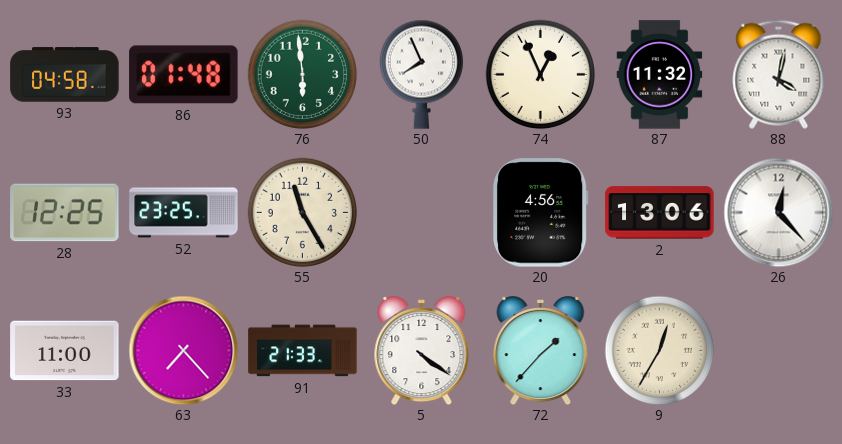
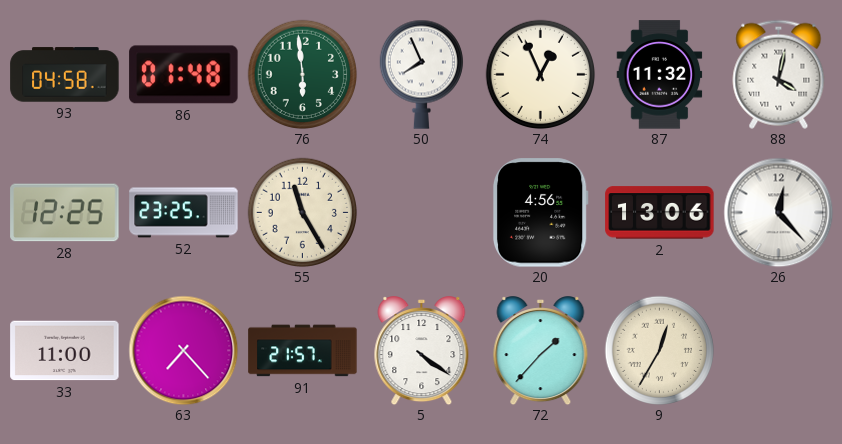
91: 21:33 -> 21:57
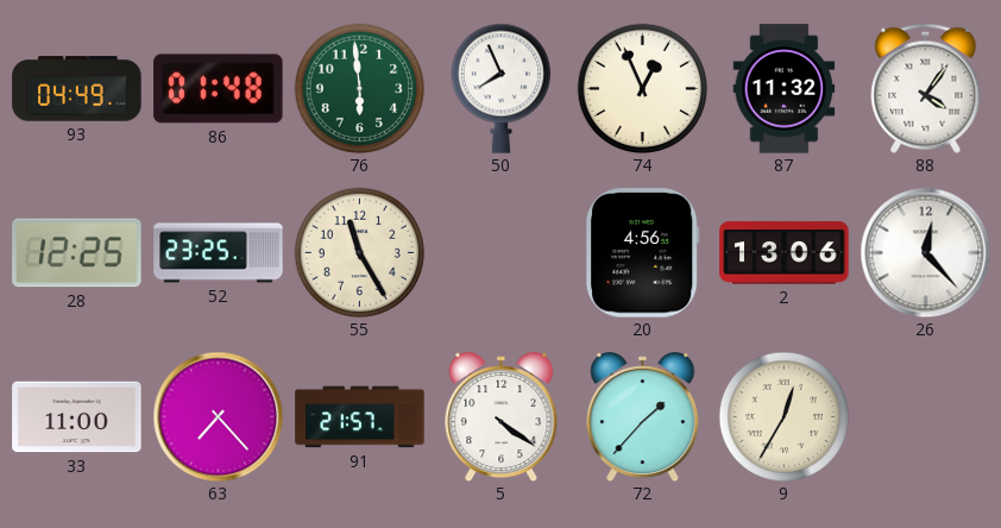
93: 04:58 -> 04:49
88: 4:02 -> 4:06
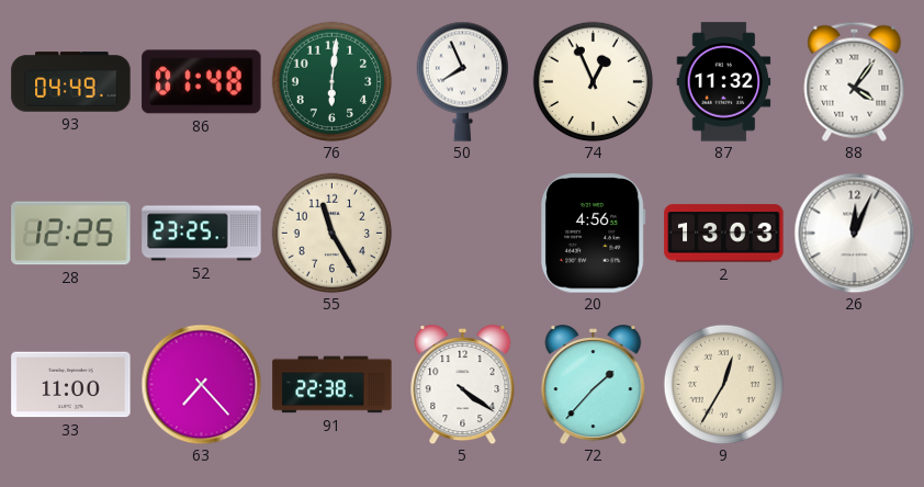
76: 5:59 -> 6:01
2: 13:06 -> 13:03
26: 12:23 -> 12:04
91: 21:57 -> 22:38
